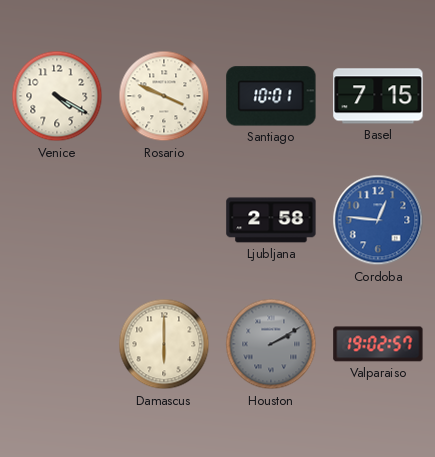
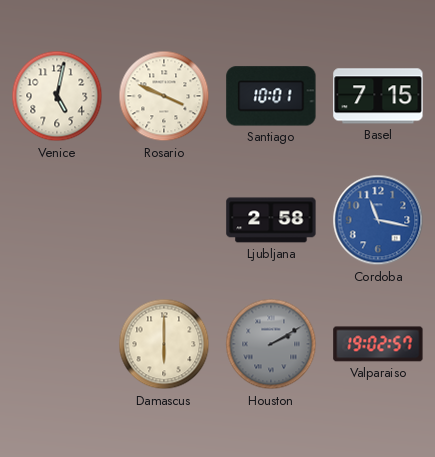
Venice: 4:20 -> 5:02
Cordoba: 12:46 -> 11:17
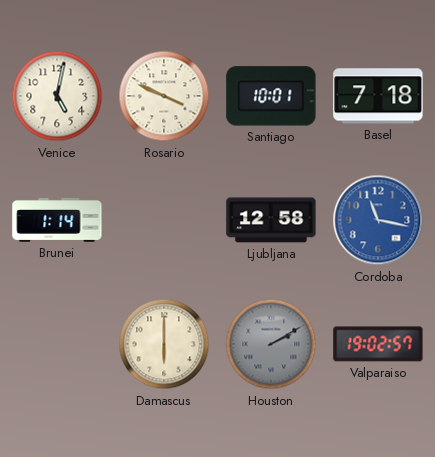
Basel: 7:15 -> 7:18
Brunei: none -> 1:14
Ljubljana: 2:58 -> 12:58
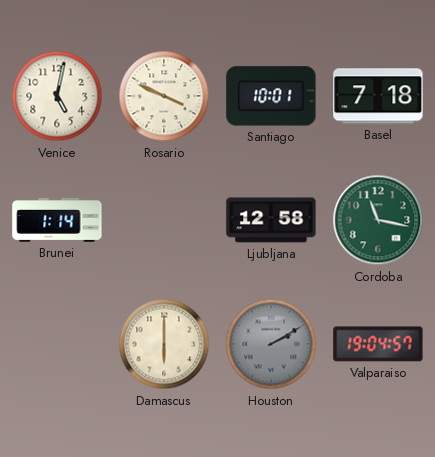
Cordoba dial: blue -> green
Valparaiso: 19:02 -> 19:04
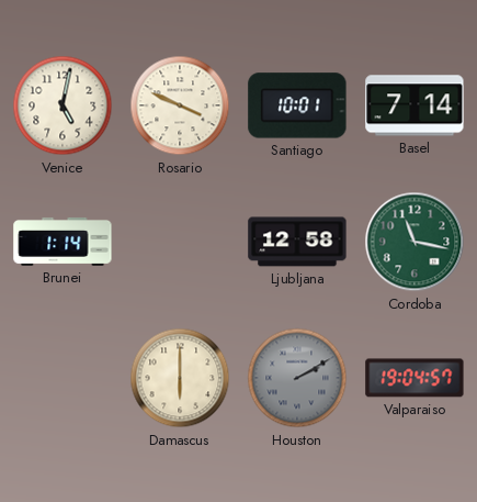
Basel: 7:18 -> 7:14
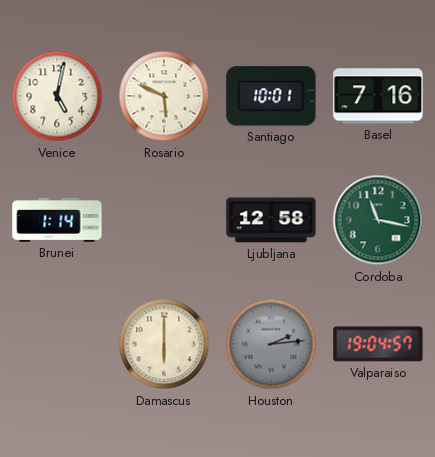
Rosario: 3:49 -> 5:49
Basel: 7:14 -> 7:16
Houston: 2:10 -> 2:14
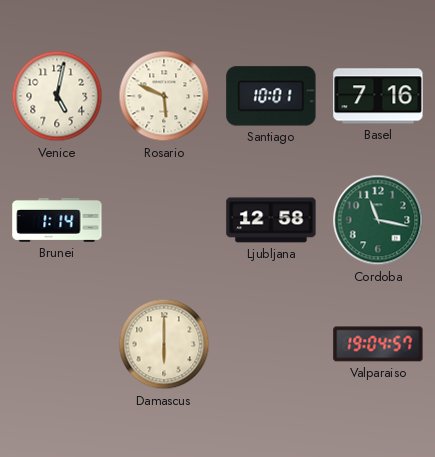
Houston: 2:14 -> none
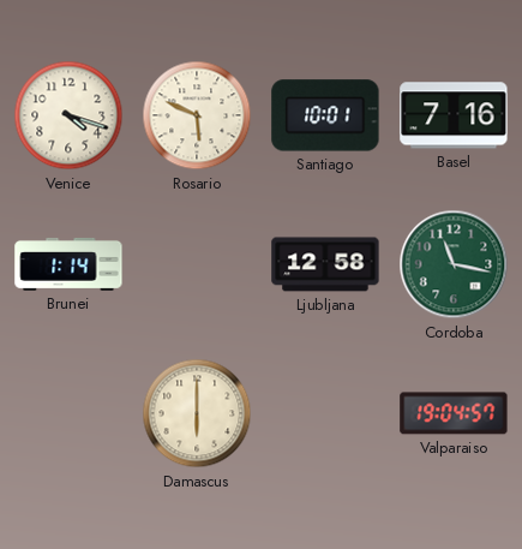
Venice: 5:02 -> 4:18
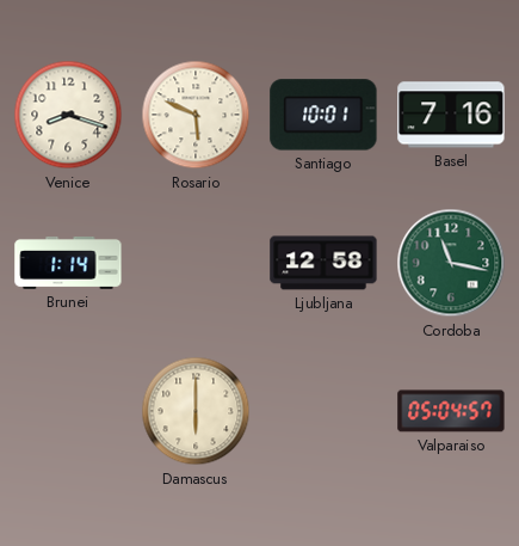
Venice: 4:18 -> 8:18
Valparaiso: 19:04 -> 05:04
